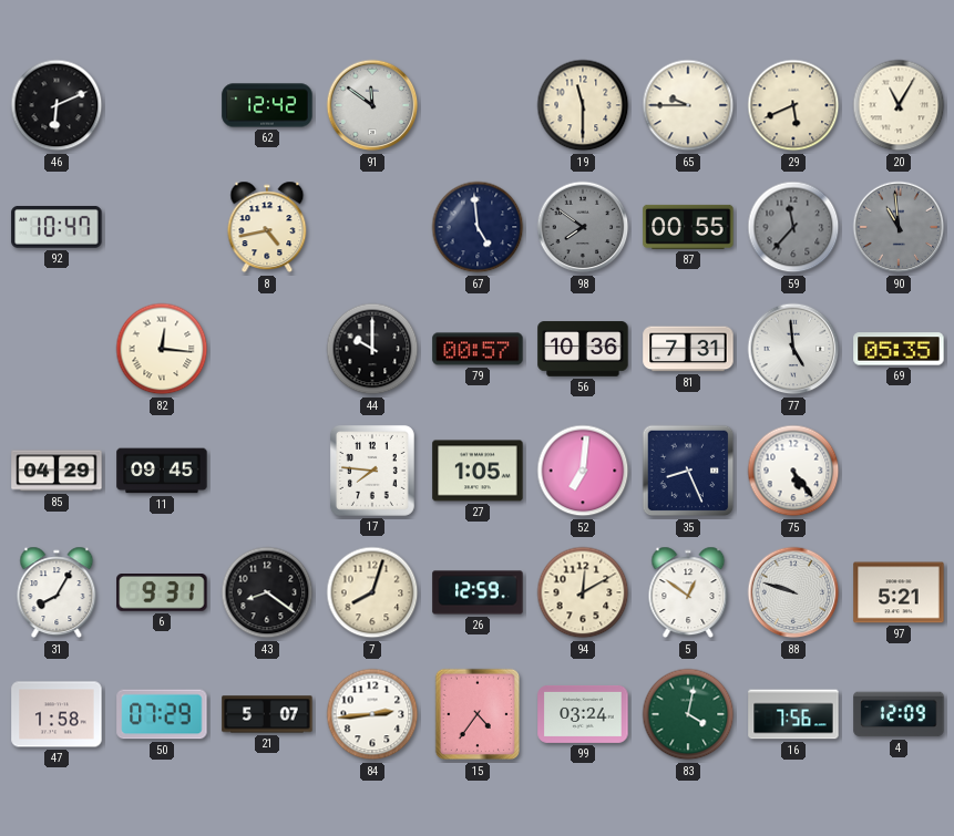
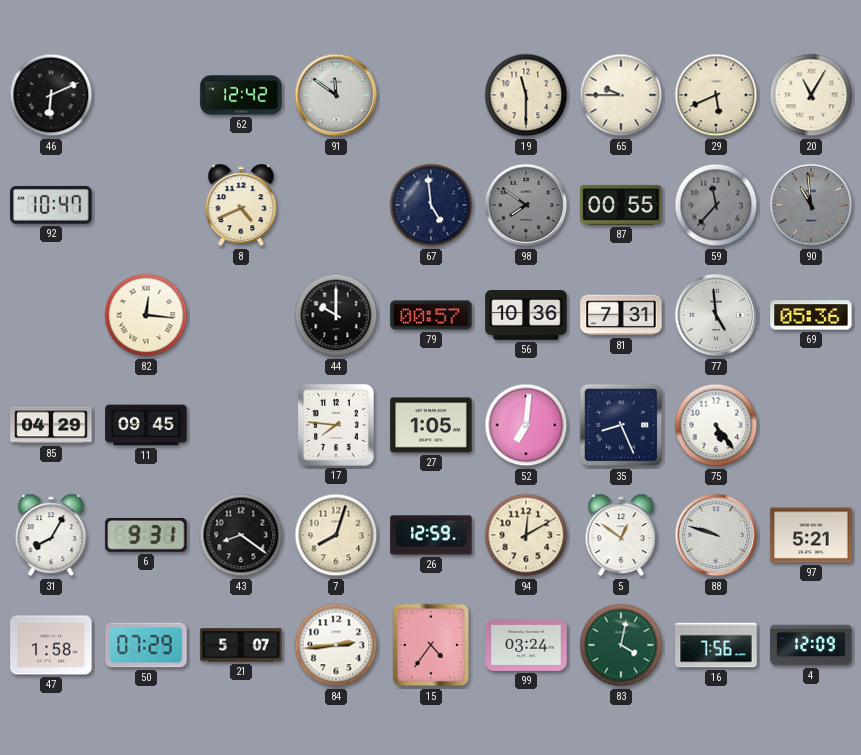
8: 4:43 -> 4:41
69: 05:35 -> 05:36
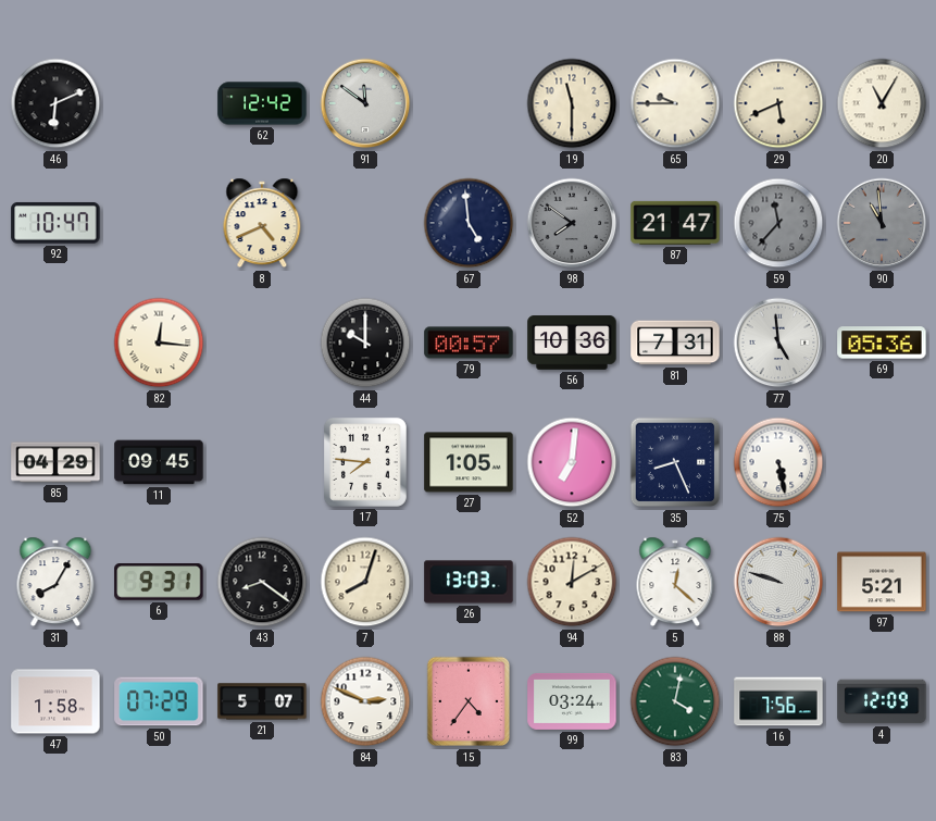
87: 00:55 -> 21:47
75: 5:24 -> 5:28
26: 12:59 -> 13:03
5: 12:51 -> 12:22
84: 2:44 -> 2:49
